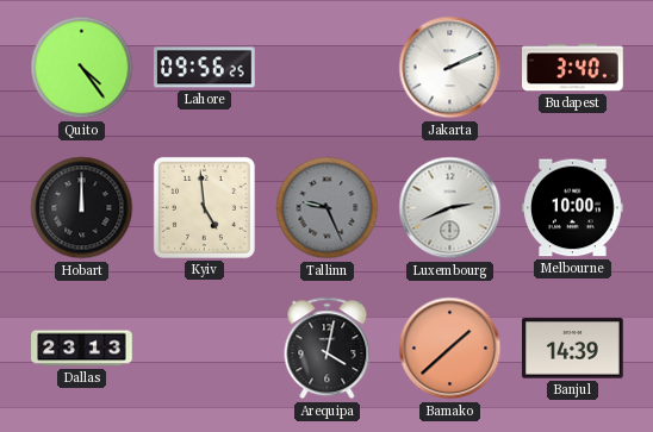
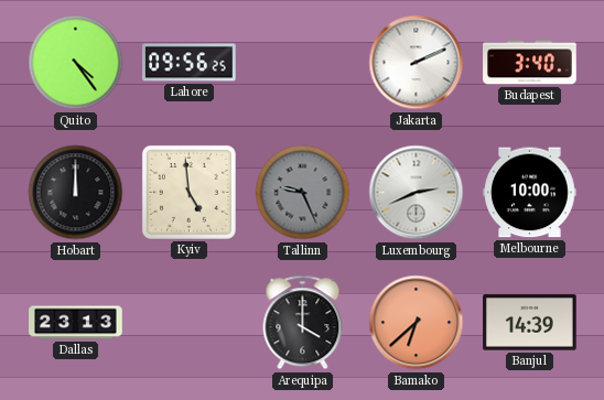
Arequipa: 4:02 -> 4:00
Bamako: 1:38 -> 6:38
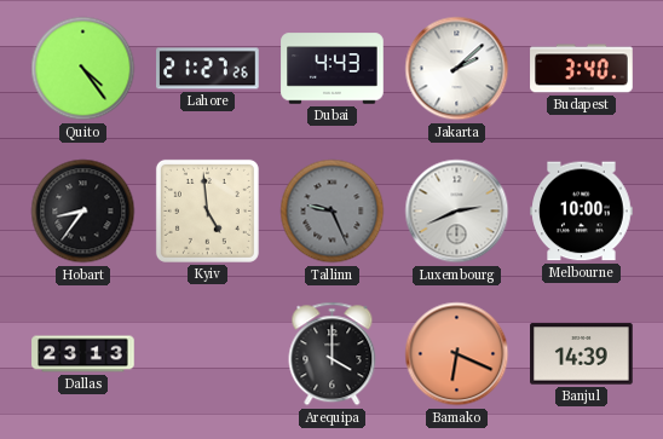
Lahore: 09:56 -> 21:27
Dubai: none -> 4:43
Jakarta: 2:11 -> 2:08
Hobart: 12:00 -> 8:36
Bamako: 6:38 -> 6:19
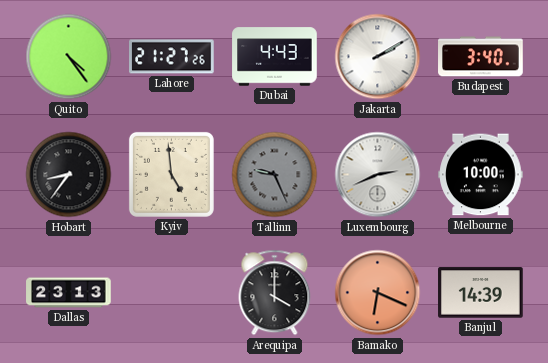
Jakarta: 2:08 -> 2:10
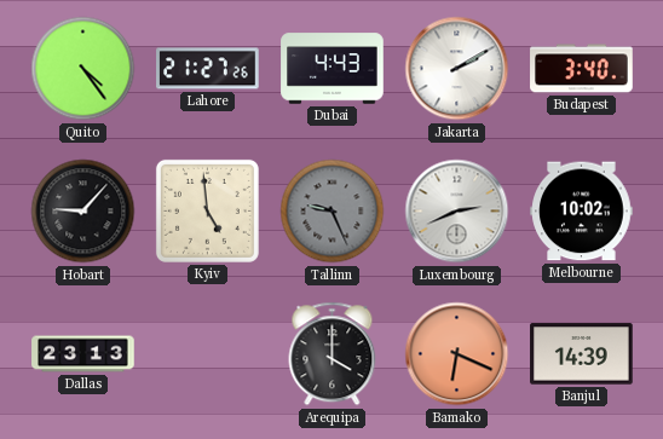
Hobart: 8:36 -> 9:07
Melbourne: 10:00 -> 10:02
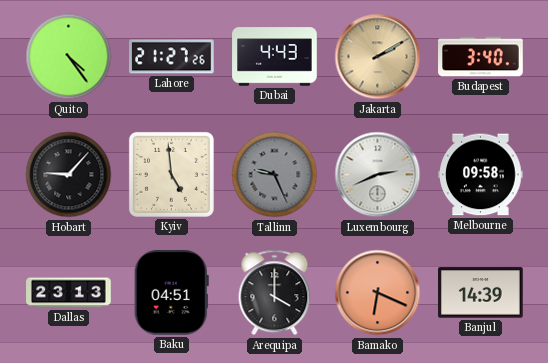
Jakarta dial: white -> champagne
Melbourne: 10:02 -> 09:58
Baku: none -> 04:51
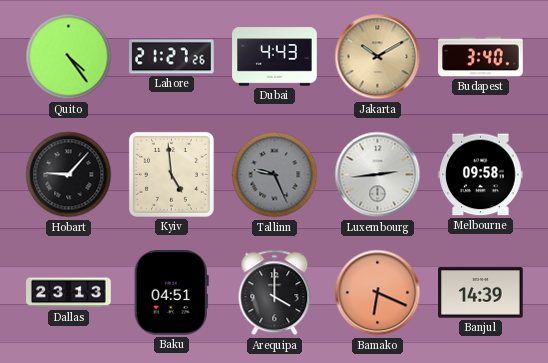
Jakarta: 2:10 -> 10:10
Luxembourg: 2:41 -> 2:44
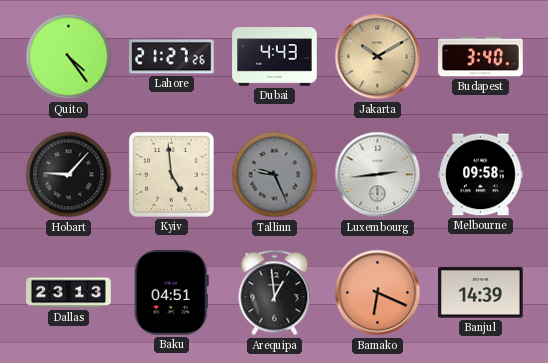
Arequipa: 4:00 -> 12:59
